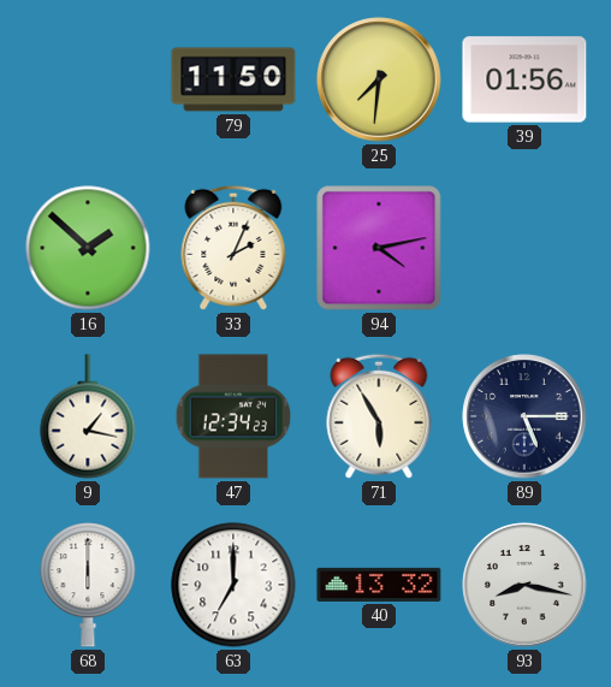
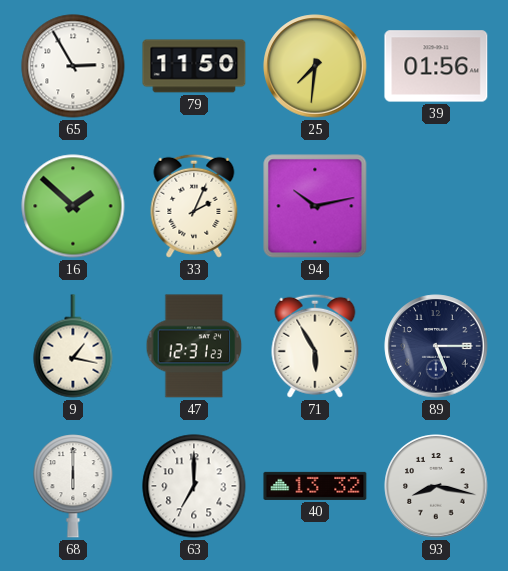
65: none -> 2:55
94: 4:13 -> 10:13
47: 12:34 -> 12:31
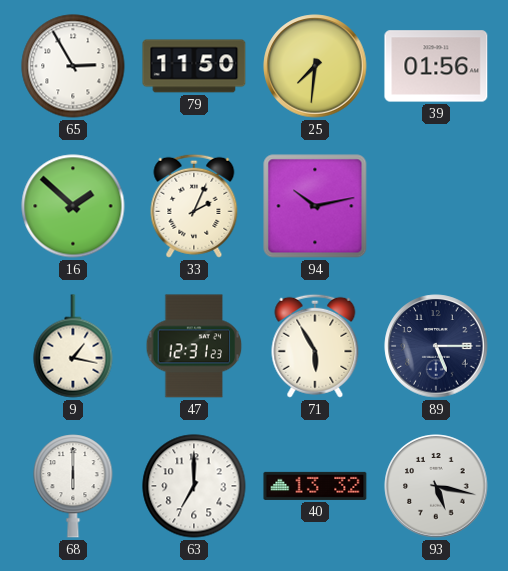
93: 8:17 -> 5:17
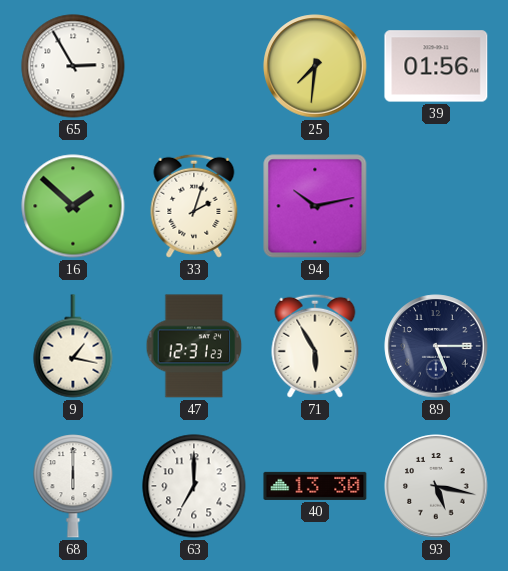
79: 11:50 -> none
33: 2:04 -> 2:03
40: 13:32 -> 13:30
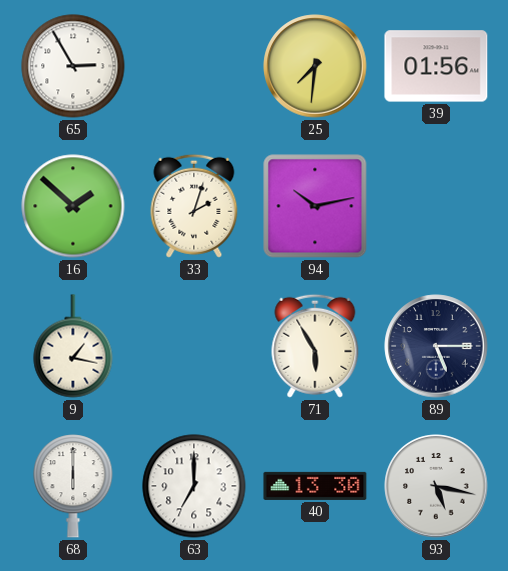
47: 12:31 -> none
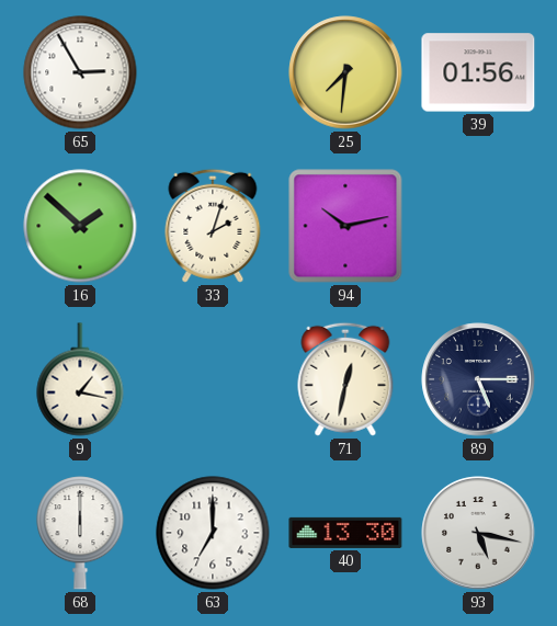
71: 5:55 -> 12:32
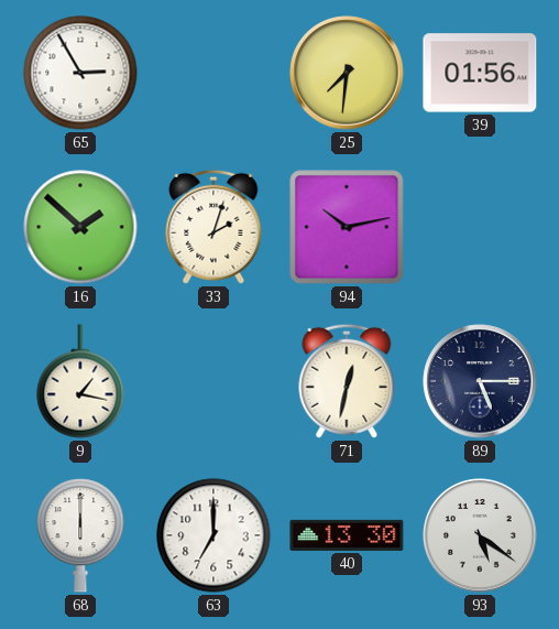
93: 5:17 -> 5:21
